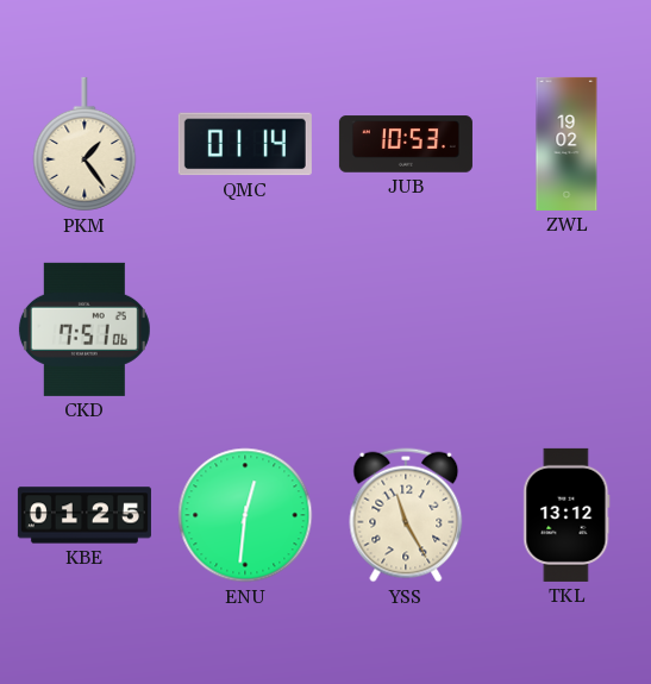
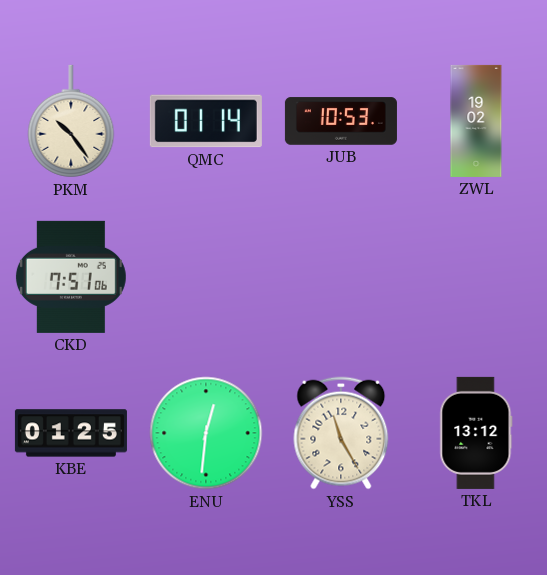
PKM: 1:24 -> 10:24
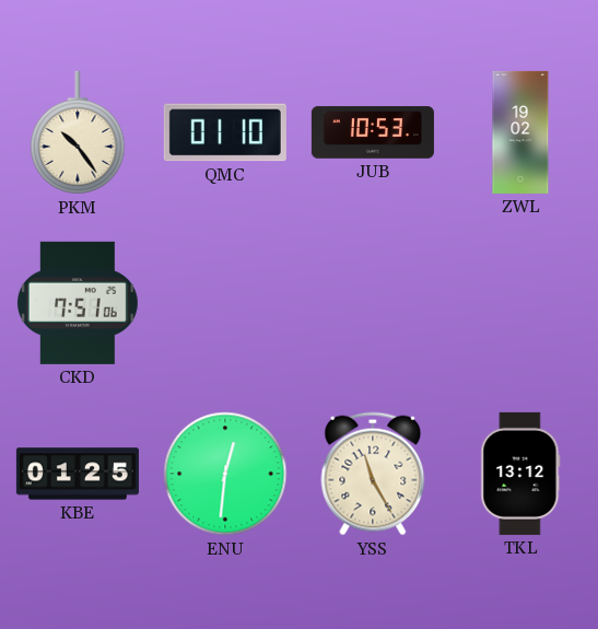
QMC: 01:14 -> 01:10
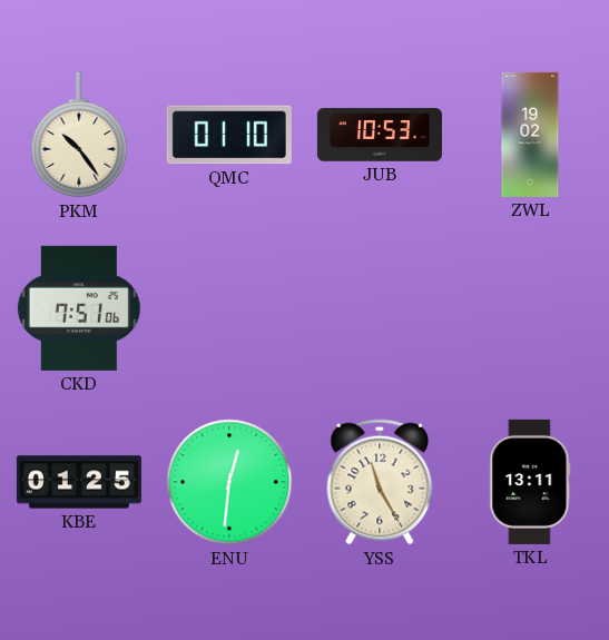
TKL: 13:12 -> 13:11
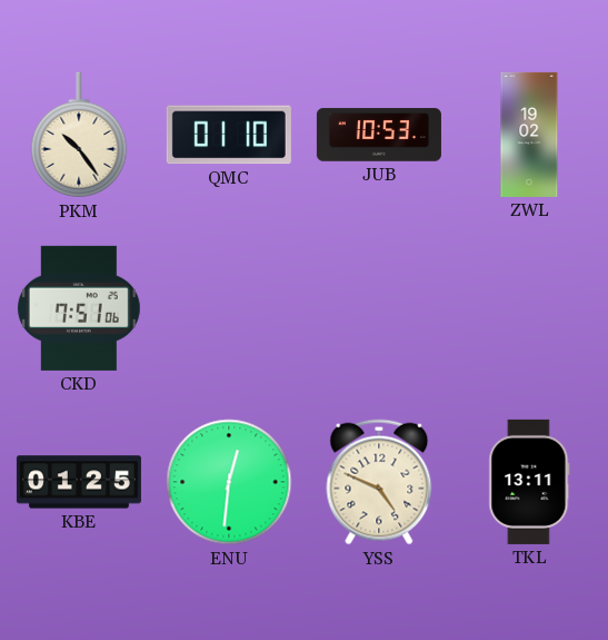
YSS: 11:25 -> 4:49
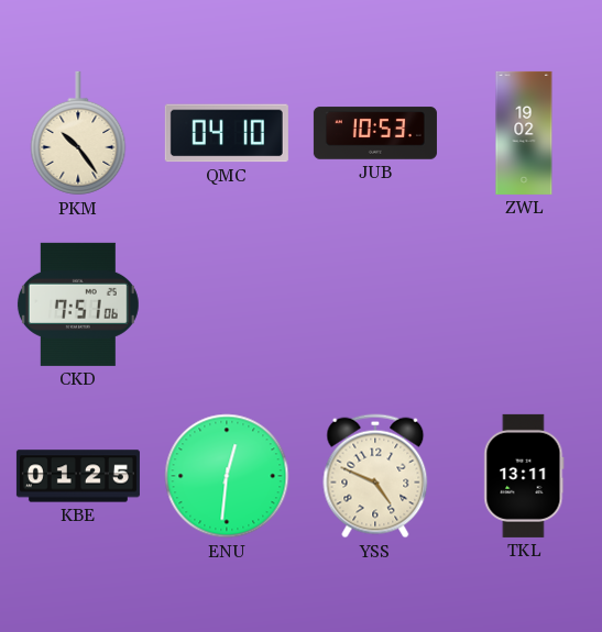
QMC: 01:10 -> 04:10
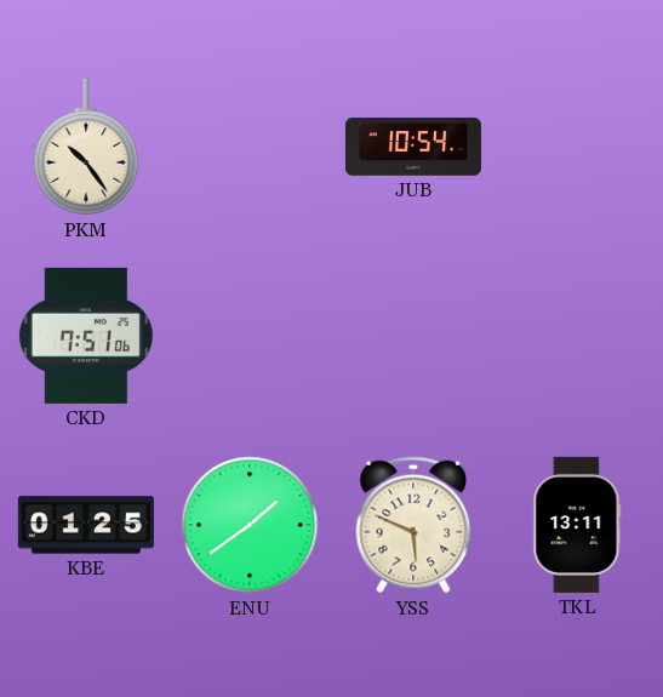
QMC: 04:10 -> none
JUB: 10:53 -> 10:54
ZWL: 19:02 -> none
ENU: 12:31 -> 1:39
YSS: 4:49 -> 5:49
